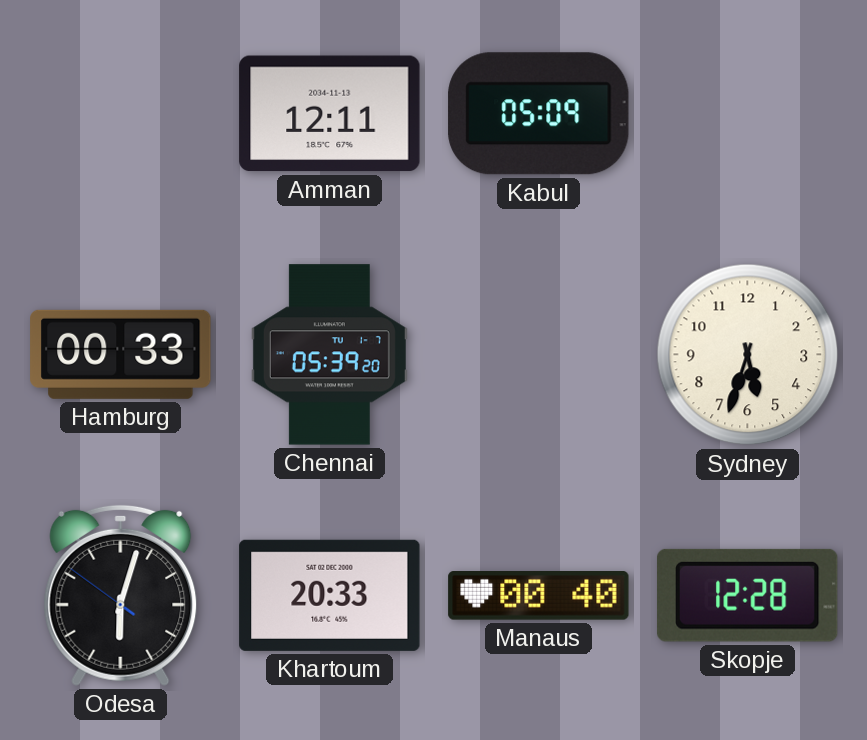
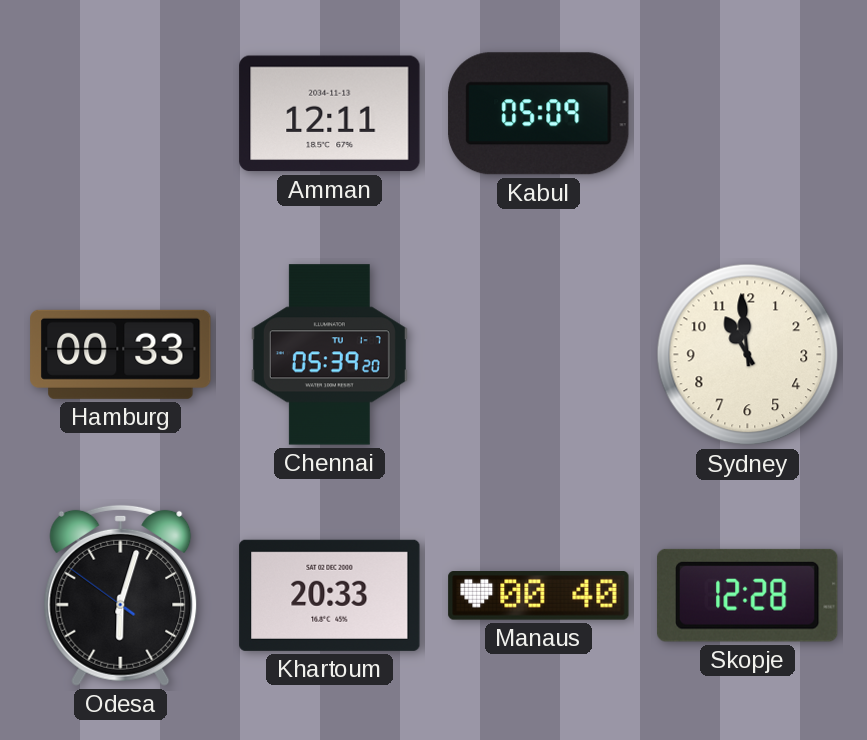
Sydney: 5:33 -> 10:59
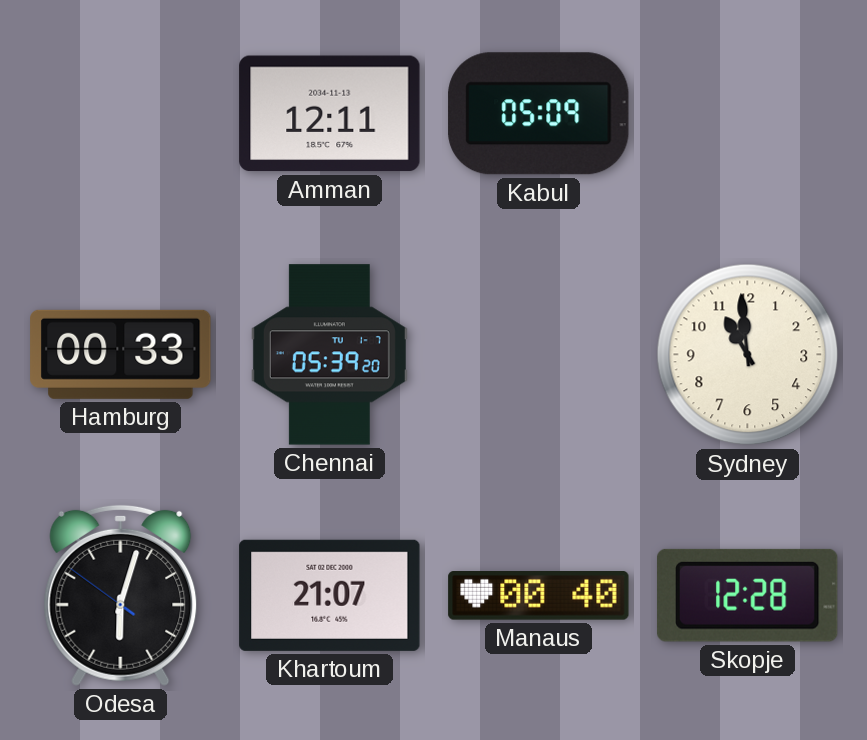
Khartoum: 20:33 -> 21:07
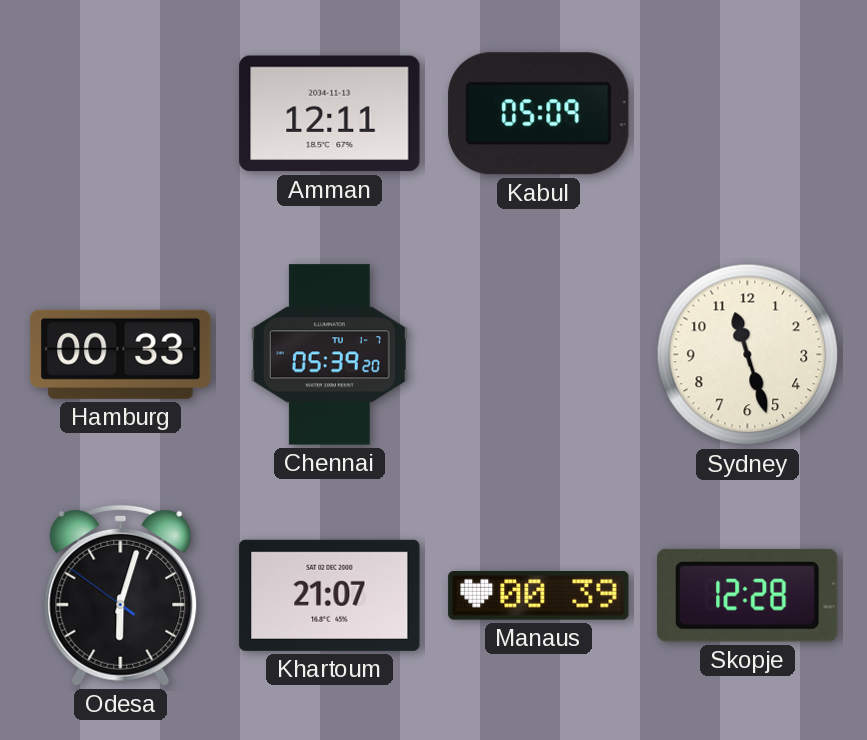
Sydney: 10:59 -> 11:27
Manaus: 00:40 -> 00:39
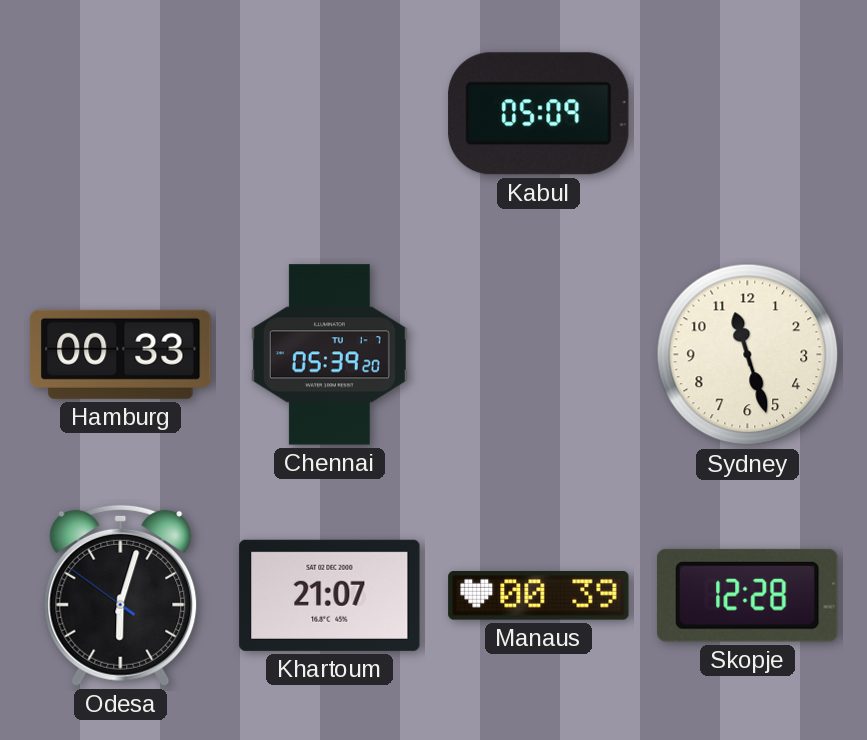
Amman: 12:11 -> none
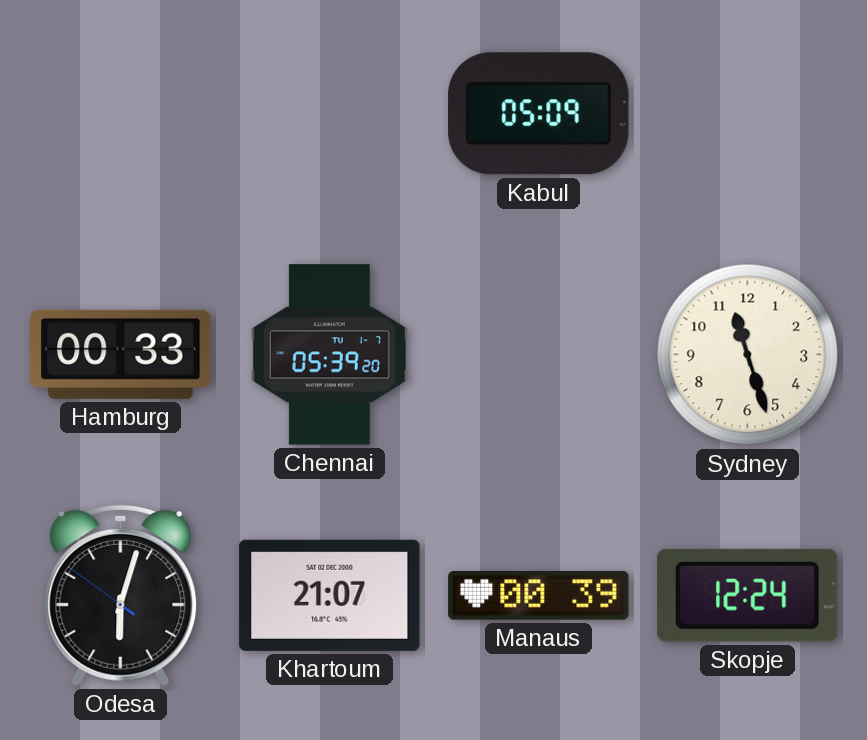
Skopje: 12:28 -> 12:24
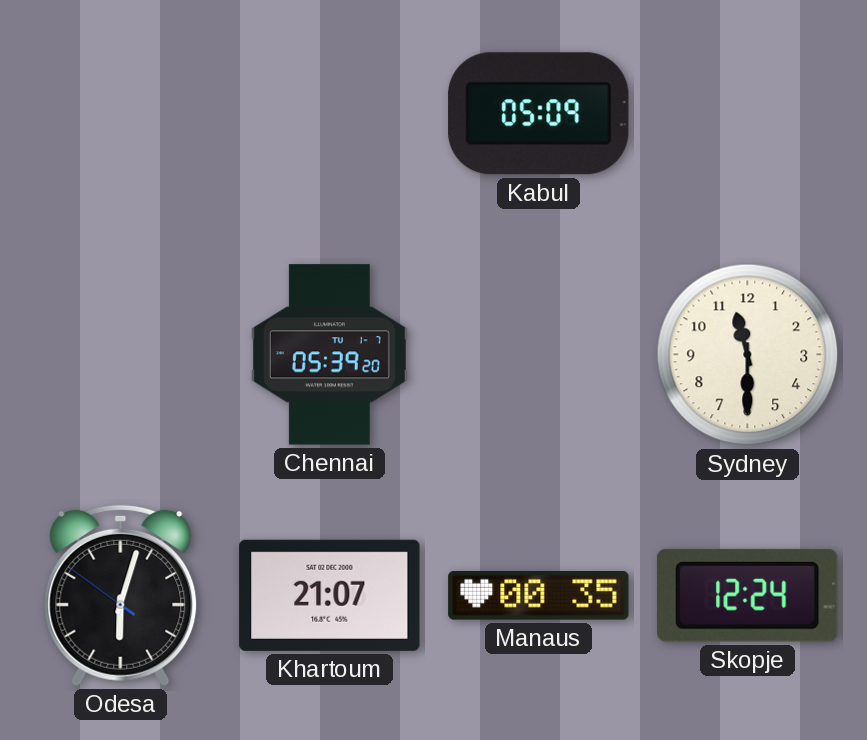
Hamburg: 00:33 -> none
Sydney: 11:27 -> 11:30
Manaus: 00:39 -> 00:35
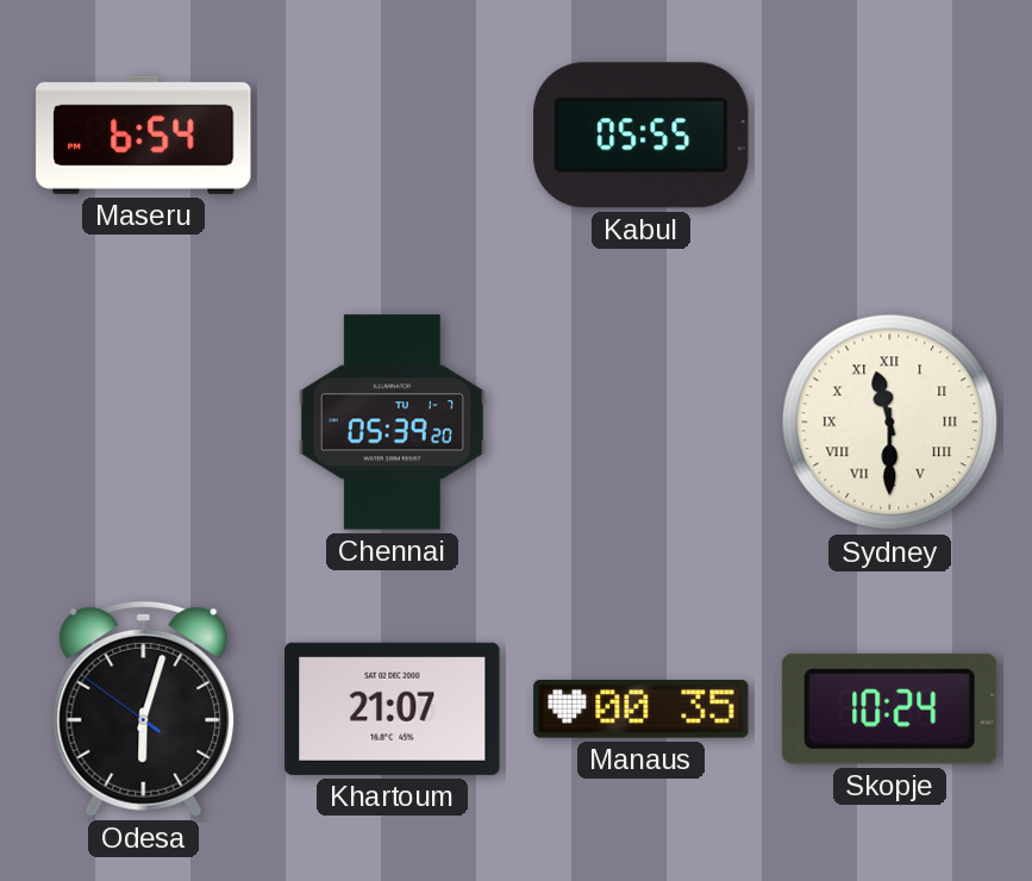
Maseru: none -> 6:54
Kabul: 05:09 -> 05:55
Sydney numerals: Arabic -> Roman
Skopje: 12:24 -> 10:24
